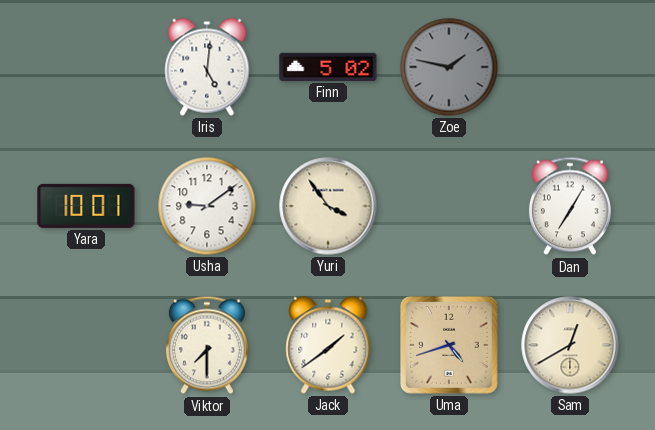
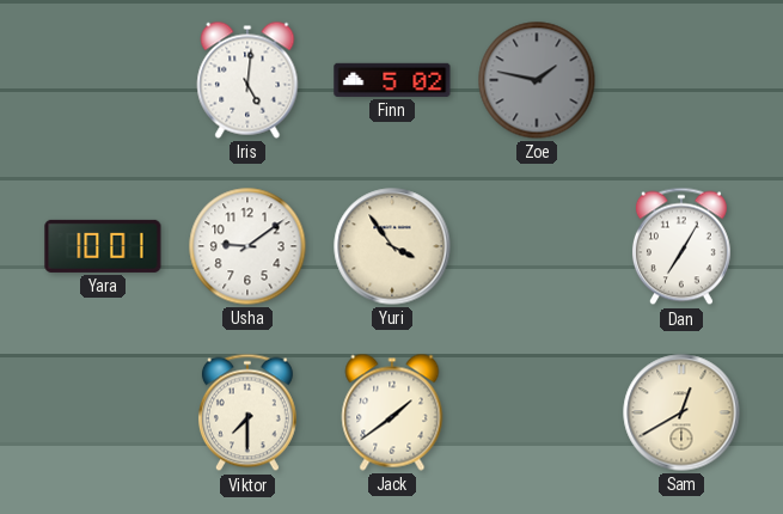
Uma: 4:42 -> none
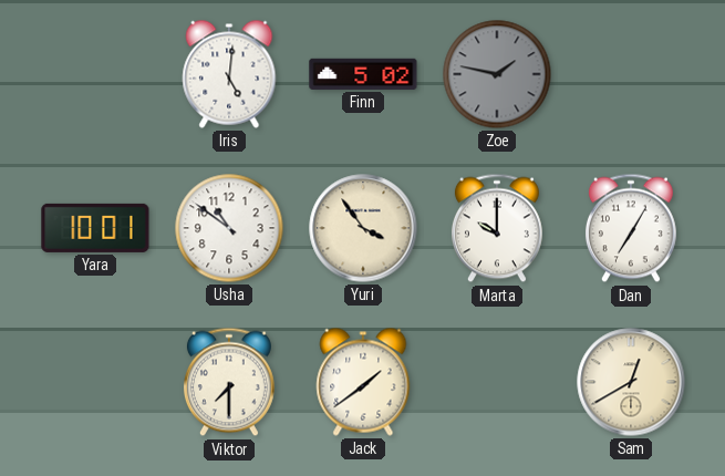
Usha: 9:09 -> 10:51
Marta: none -> 10:00
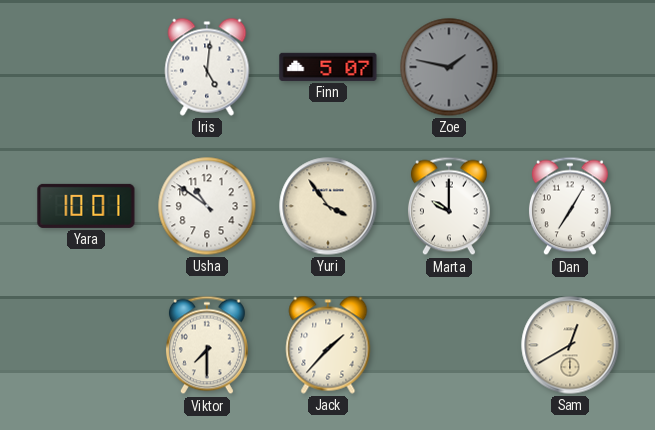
Finn: 5:02 -> 5:07
Jack: 1:39 -> 1:37
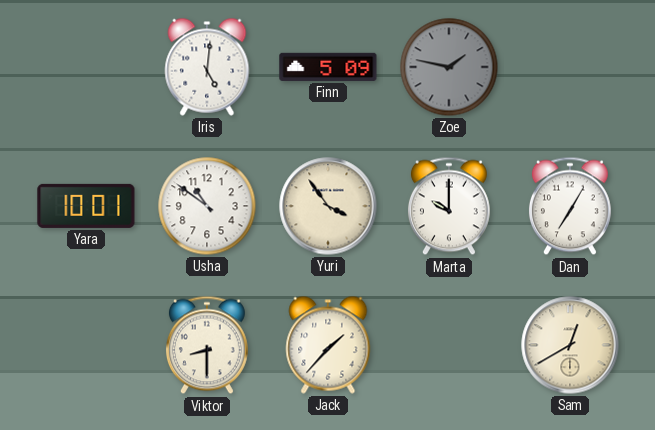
Finn: 5:07 -> 5:09
Viktor: 7:30 -> 8:30
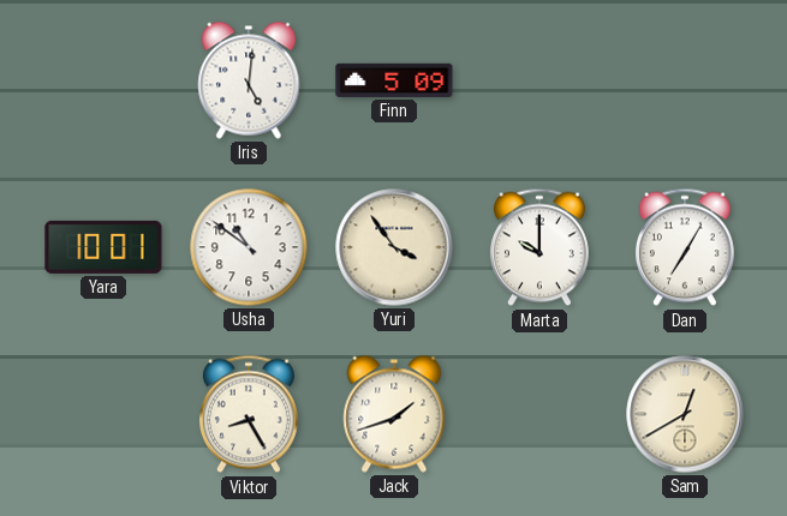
Zoe: 1:47 -> none
Viktor: 8:30 -> 8:25
Jack: 1:37 -> 1:42
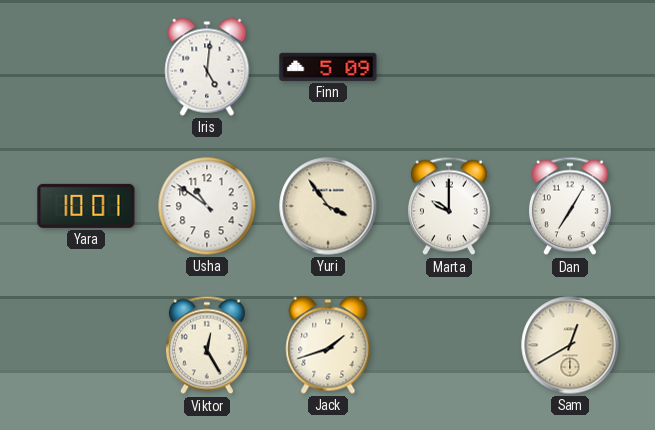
Viktor: 8:25 -> 12:25
